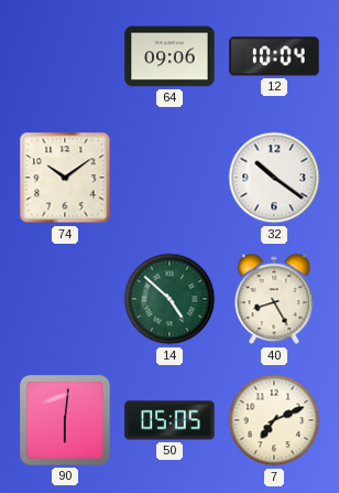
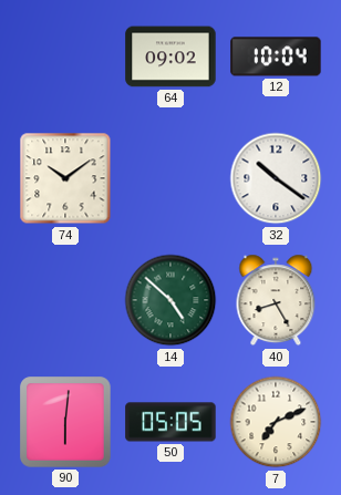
64: 09:06 -> 09:02
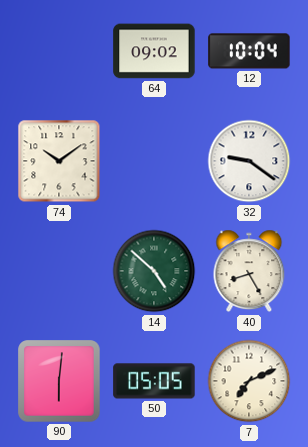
32: 10:21 -> 9:21
